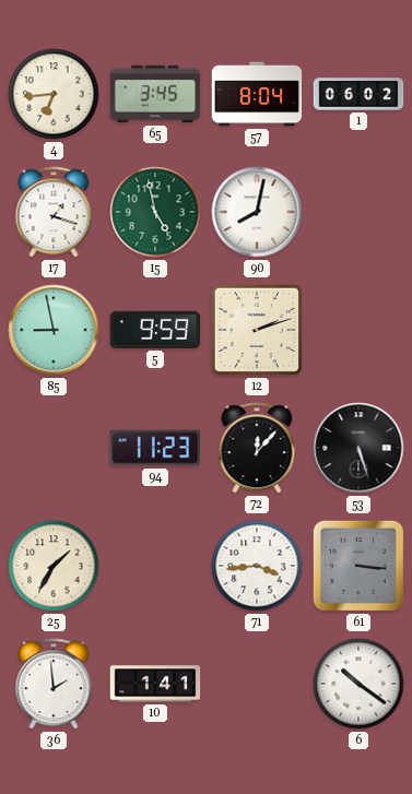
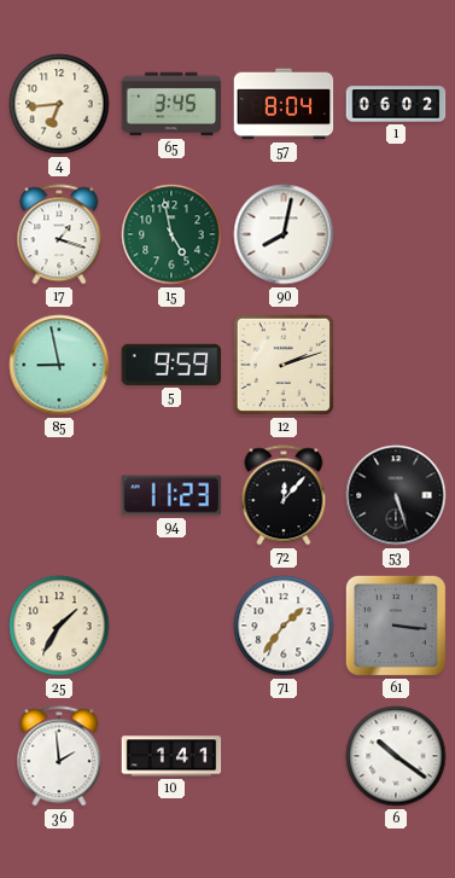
71: 3:44 -> 1:36
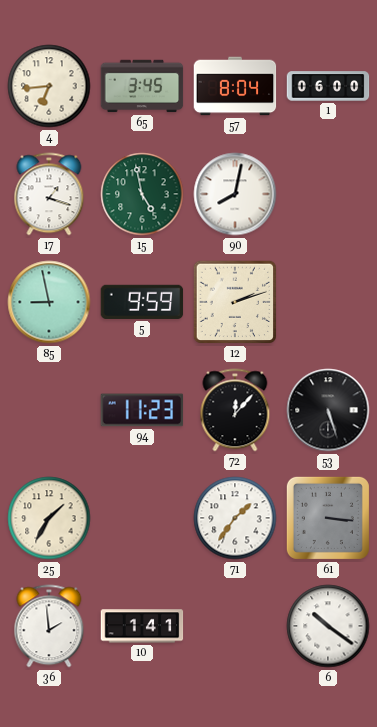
1: 06:02 -> 06:00
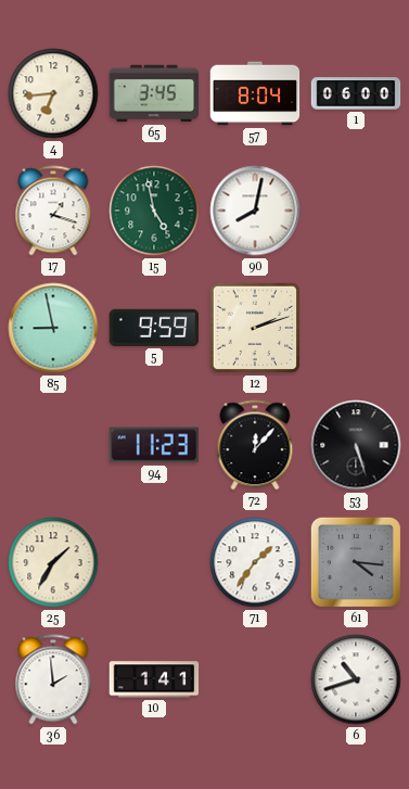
61: 3:16 -> 4:16
6: 10:21 -> 10:42
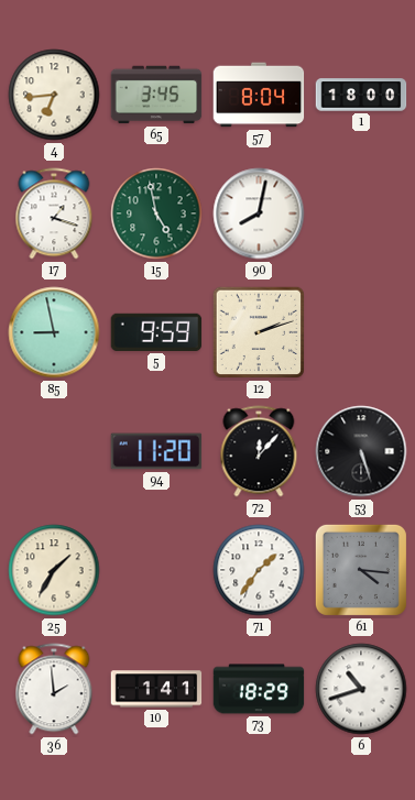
1: 06:00 -> 18:00
94: 11:23 -> 11:20
73: none -> 18:29
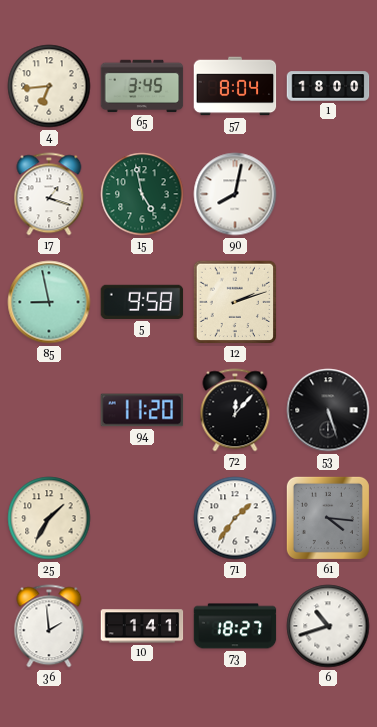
5: 9:59 -> 9:58
73: 18:29 -> 18:27
